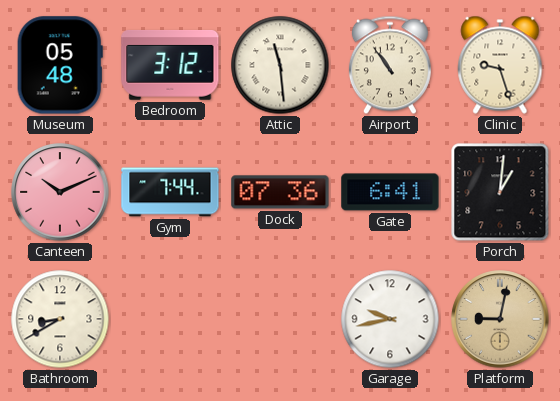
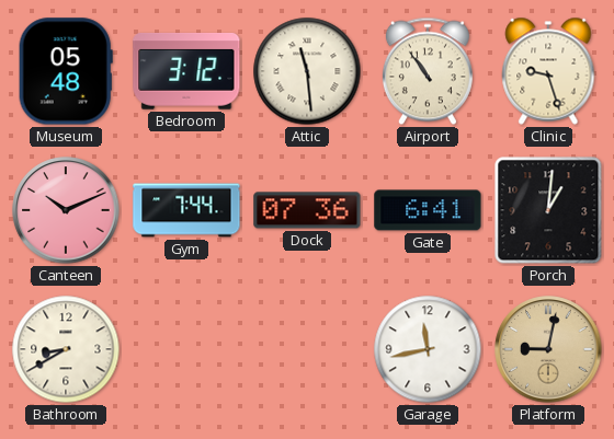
Garage: 9:43 -> 11:43
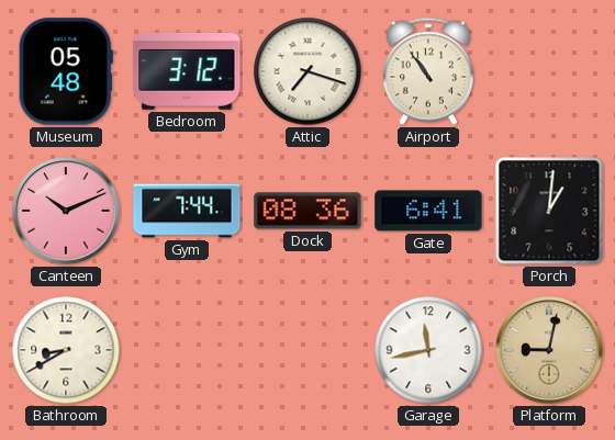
Attic: 11:29 -> 7:18
Clinic: 9:27 -> none
Dock: 07:36 -> 08:36
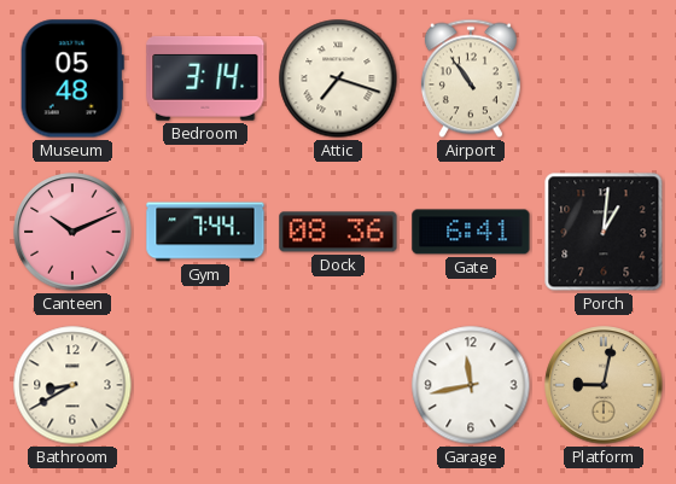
Bedroom: 3:12 -> 3:14
